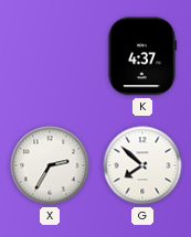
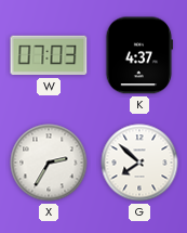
W: none -> 07:03
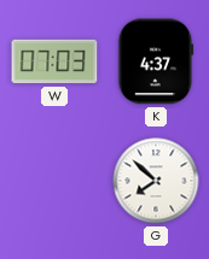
X: 2:35 -> none
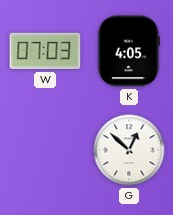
K: 4:37 -> 4:05
G: 7:52 -> 12:52
